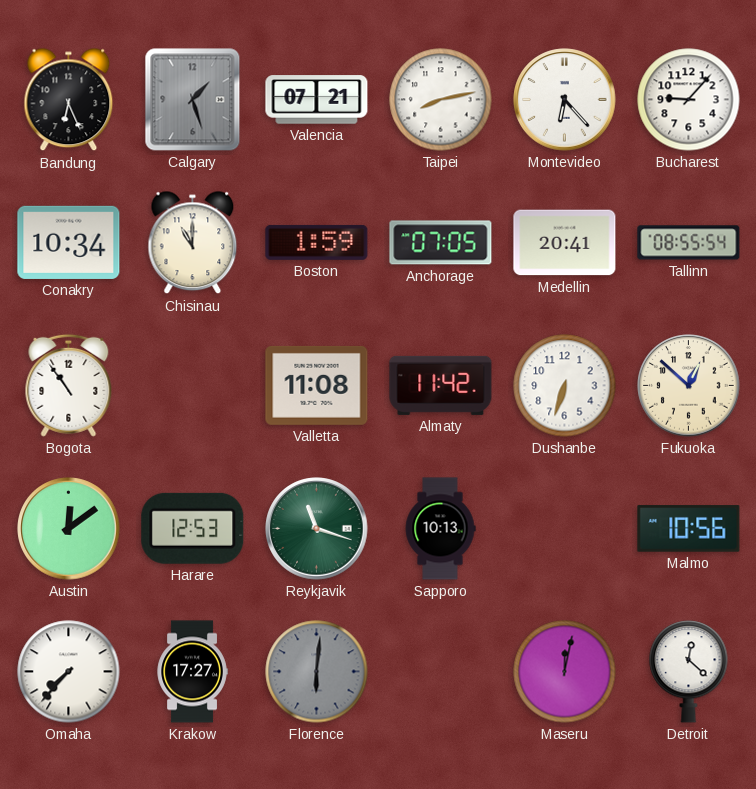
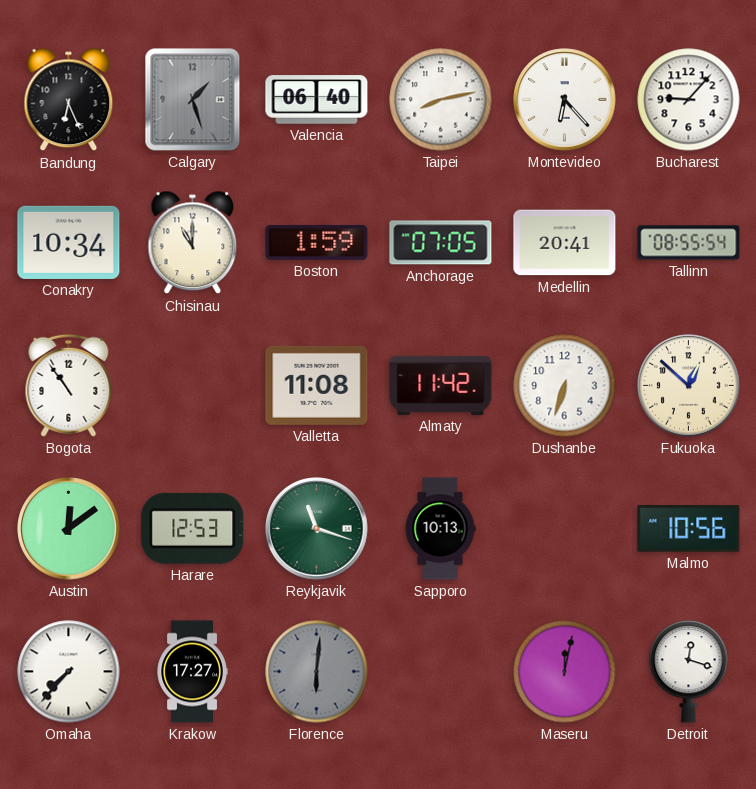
Valencia: 07:21 -> 06:40
Detroit: 12:22 -> 12:18
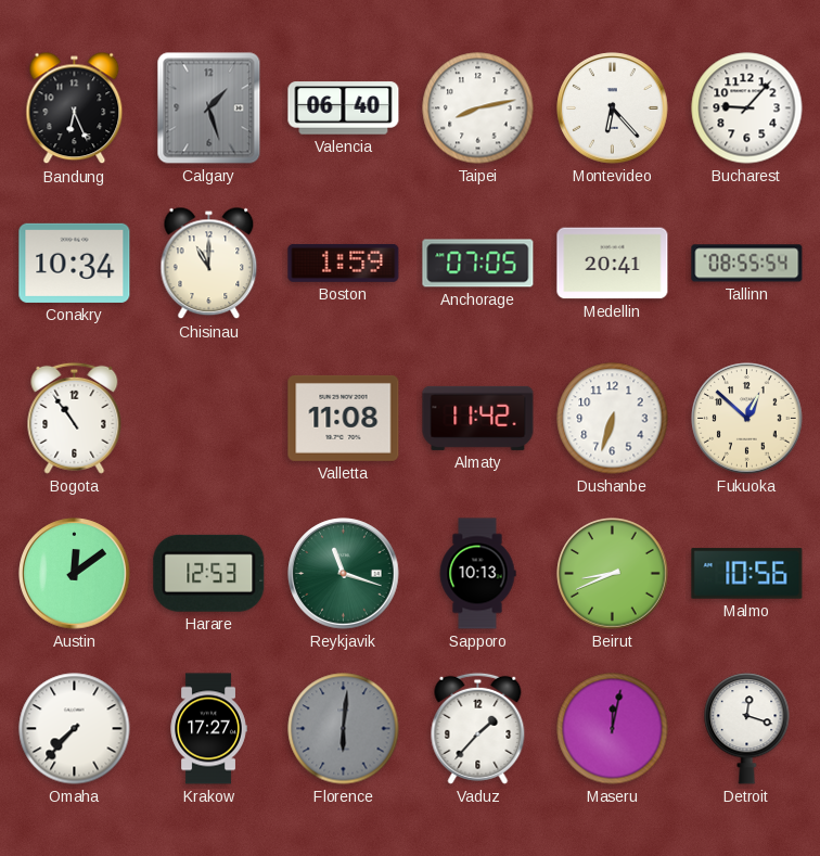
Beirut: none -> 8:41
Vaduz: none -> 1:37
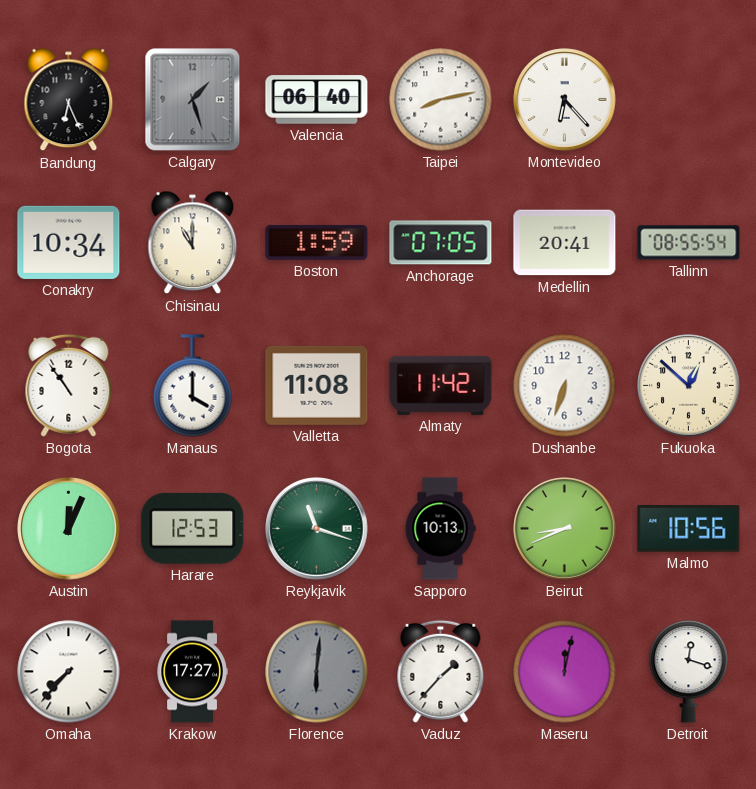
Bucharest: 9:07 -> none
Manaus: none -> 4:00
Austin: 12:09 -> 12:04
